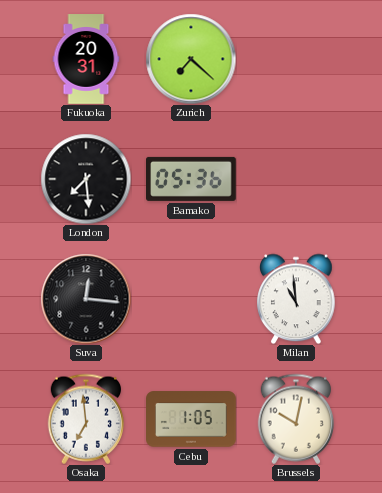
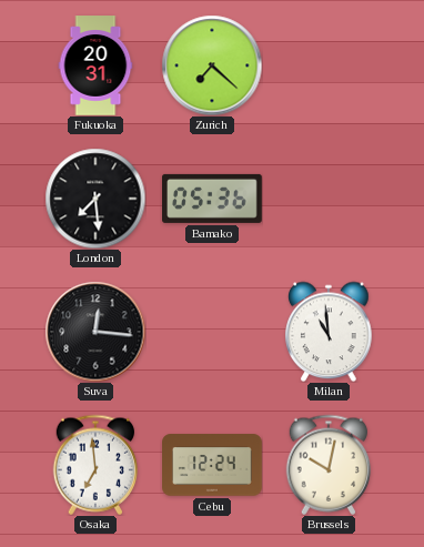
Cebu: 1:05 -> 12:24
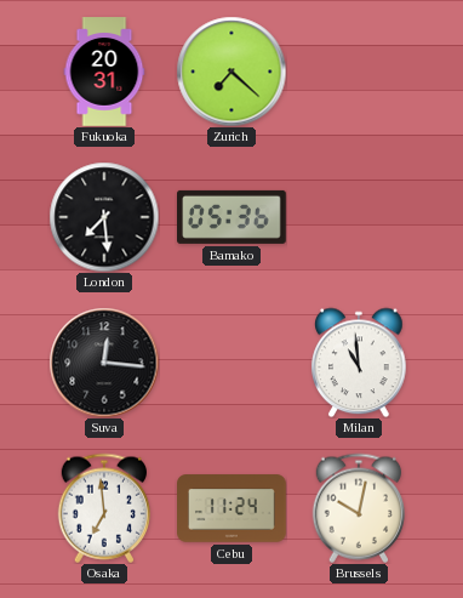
Cebu: 12:24 -> 11:24
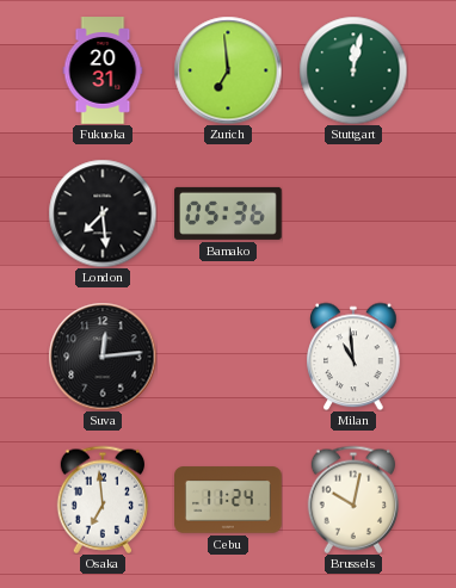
Zurich: 7:22 -> 6:59
Stuttgart: none -> 12:02
Suva: 12:16 -> 12:14
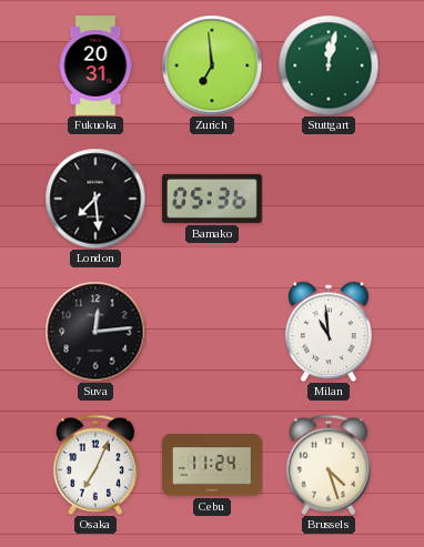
Osaka: 6:59 -> 7:04
Brussels: 10:02 -> 4:27
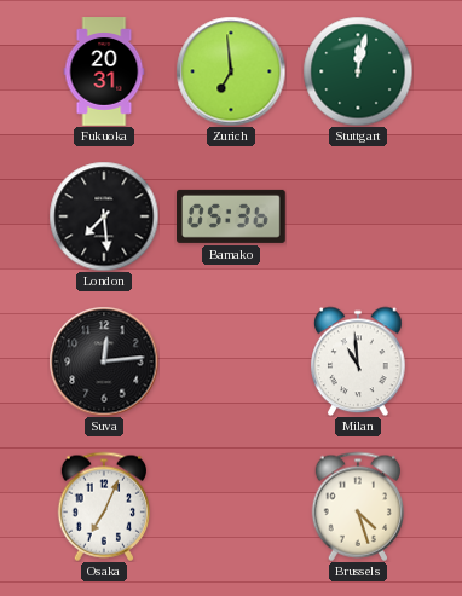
Cebu: 11:24 -> none
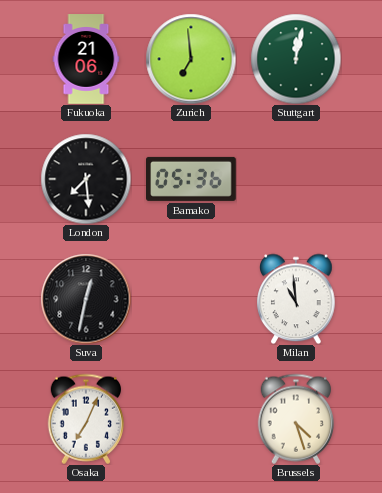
Fukuoka: 20:31 -> 21:06
Suva: 12:14 -> 12:32
